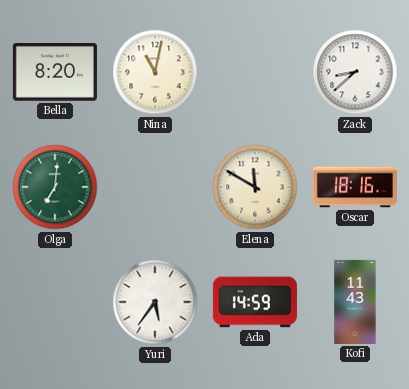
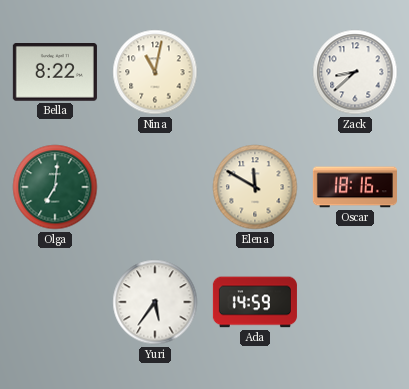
Bella: 8:20 -> 8:22
Kofi: 11:43 -> none
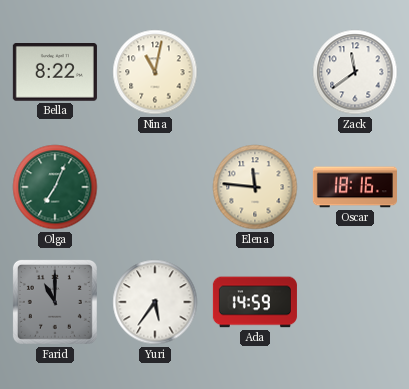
Zack: 8:38 -> 11:39
Olga: 7:01 -> 7:04
Elena: 11:50 -> 11:46
Farid: none -> 11:00
